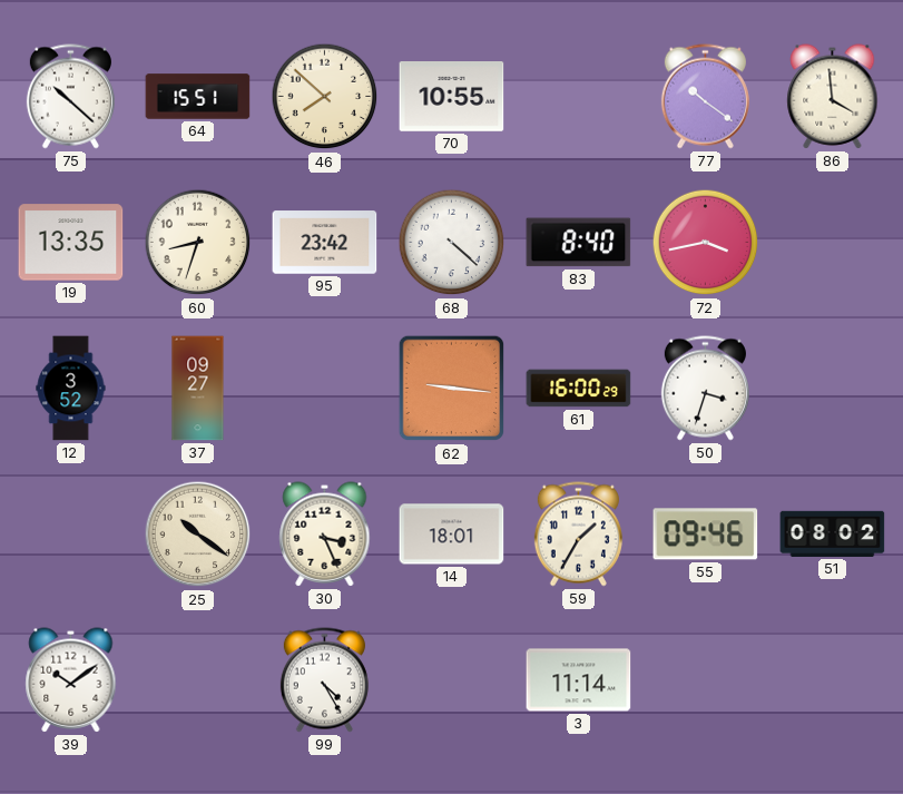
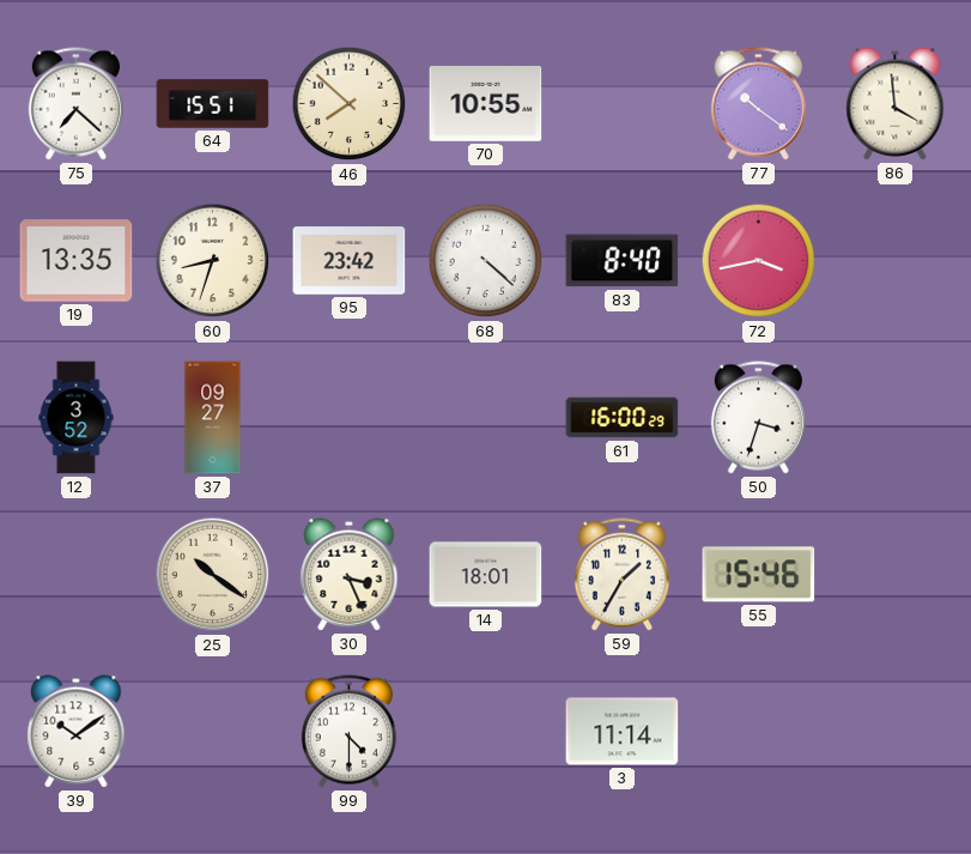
75: 10:22 -> 7:22
62: 9:16 -> none
55: 09:46 -> 15:46
51: 08:02 -> none
99: 4:25 -> 4:30
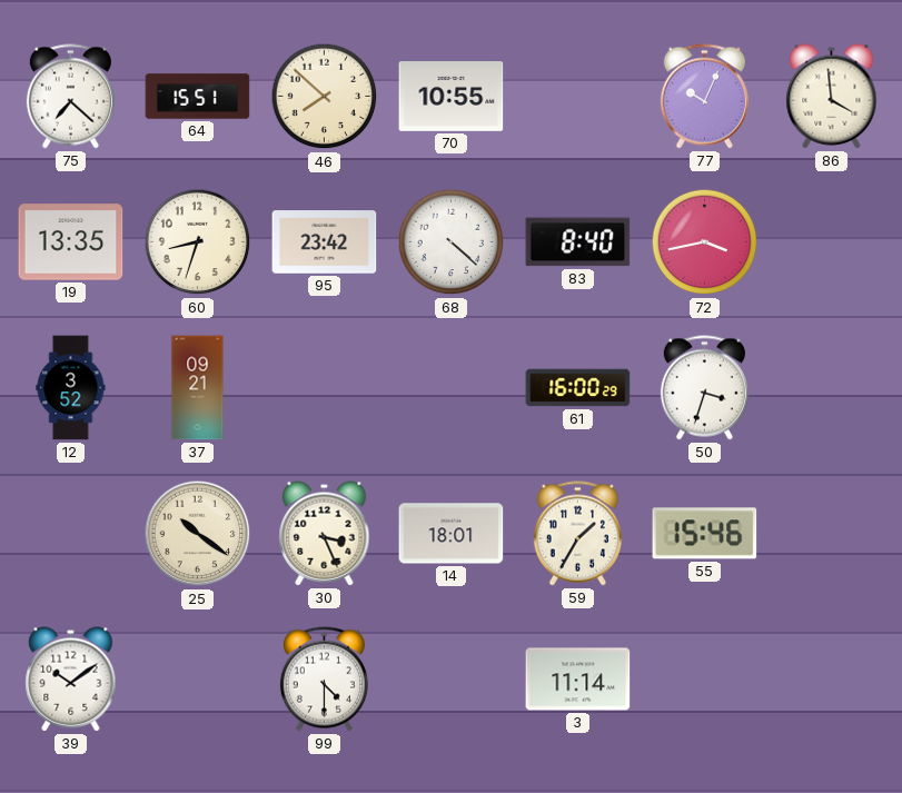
77: 10:21 -> 10:04
37: 09:27 -> 09:21
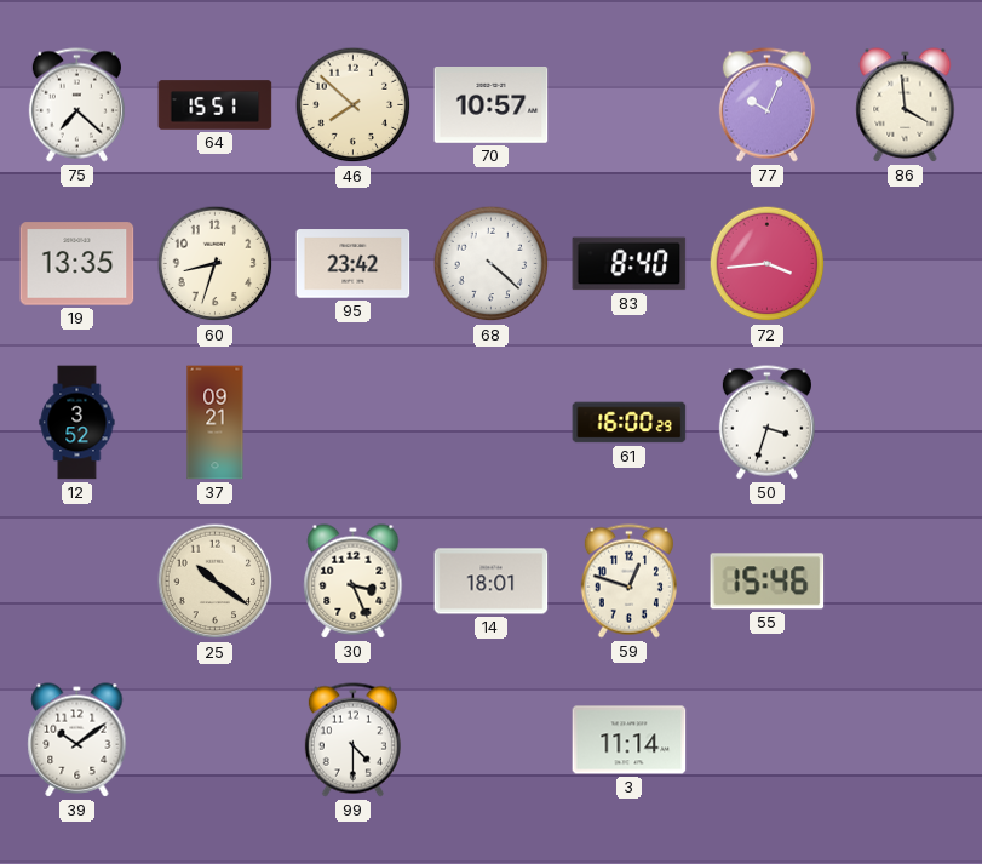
70: 10:55 -> 10:57
72: 3:43 -> 3:44
59: 1:35 -> 12:48
